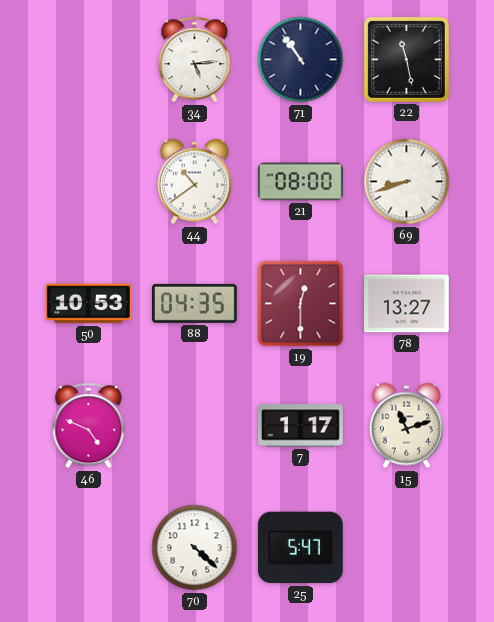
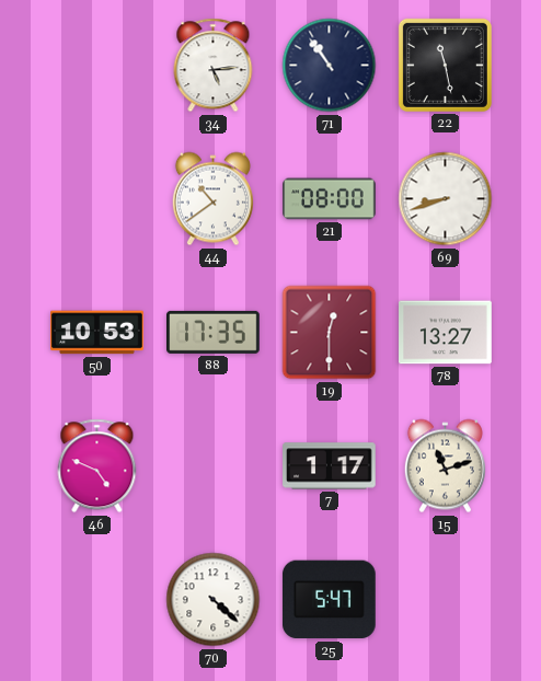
88: 04:35 -> 17:35
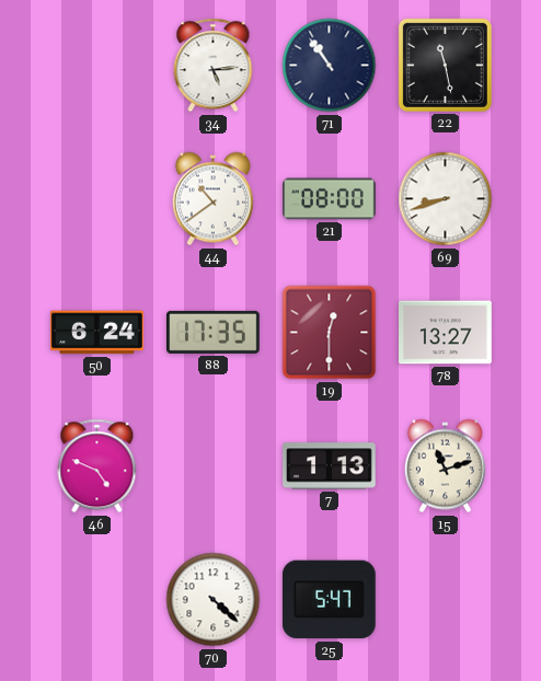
50: 10:53 -> 6:24
7: 1:17 -> 1:13
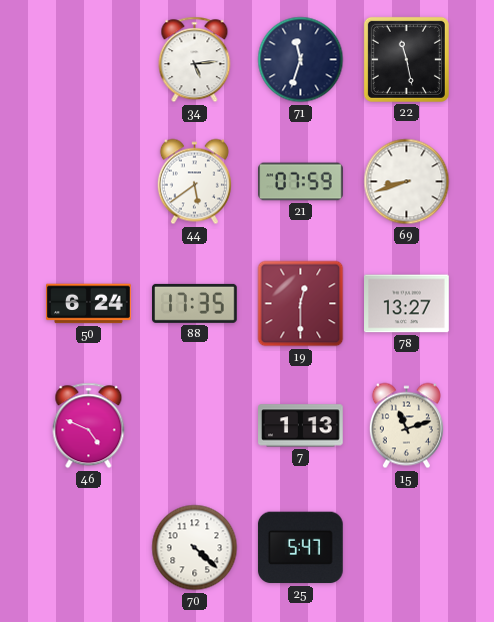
71: 10:54 -> 11:33
44: 10:39 -> 5:39
21: 08:00 -> 07:59
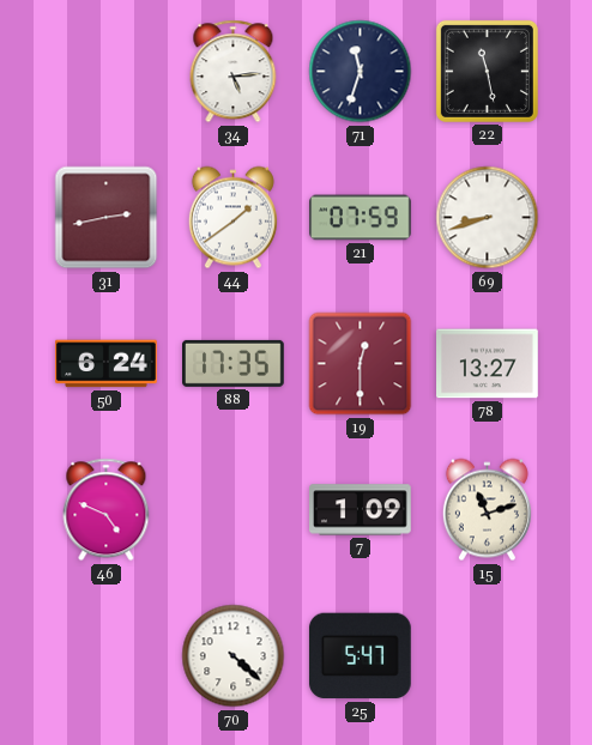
31: none -> 2:43
44: 5:39 -> 1:39
7: 1:13 -> 1:09
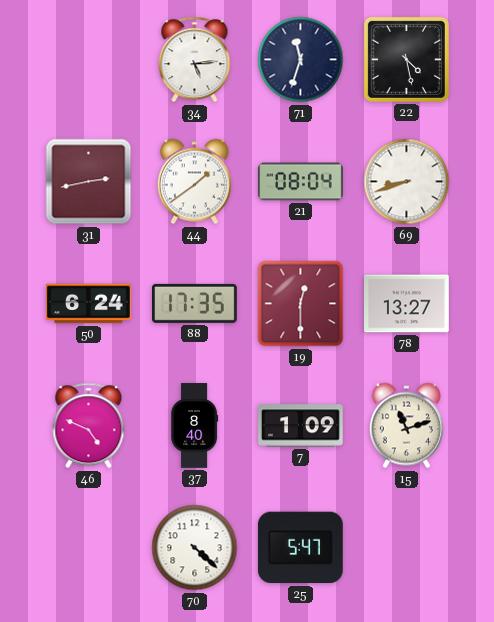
22: 11:28 -> 4:28
21: 07:59 -> 08:04
37: none -> 8:40
